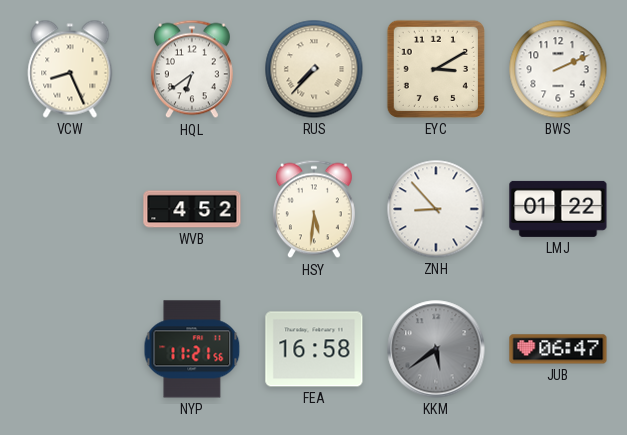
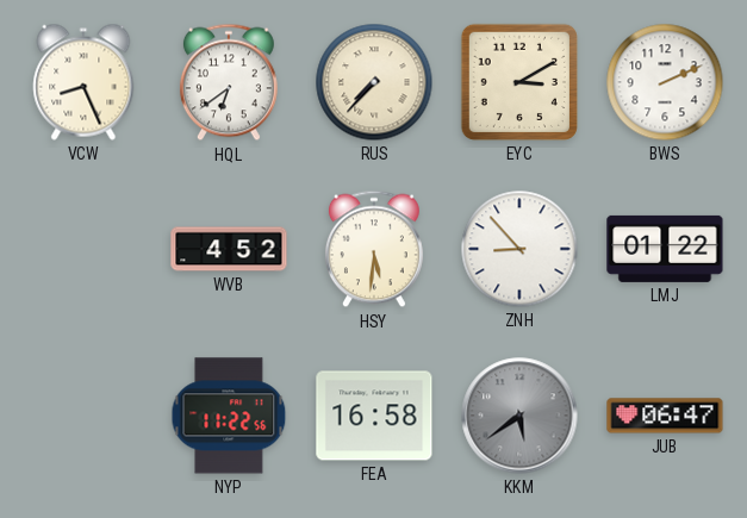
NYP: 11:21 -> 11:22
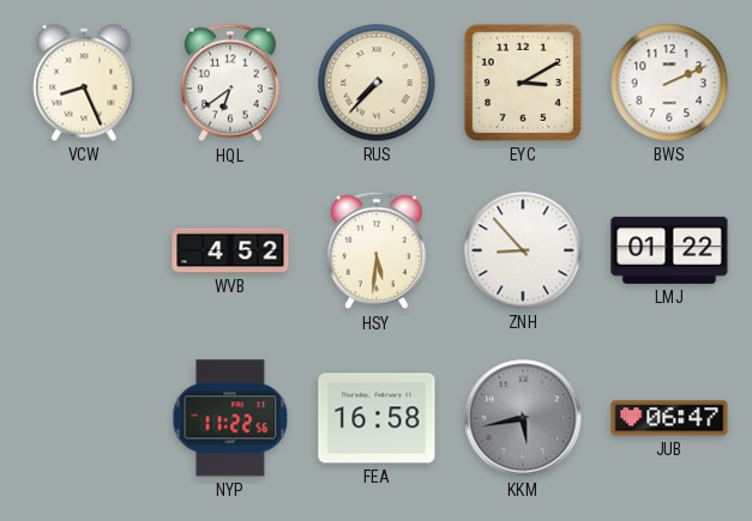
KKM: 5:39 -> 5:43
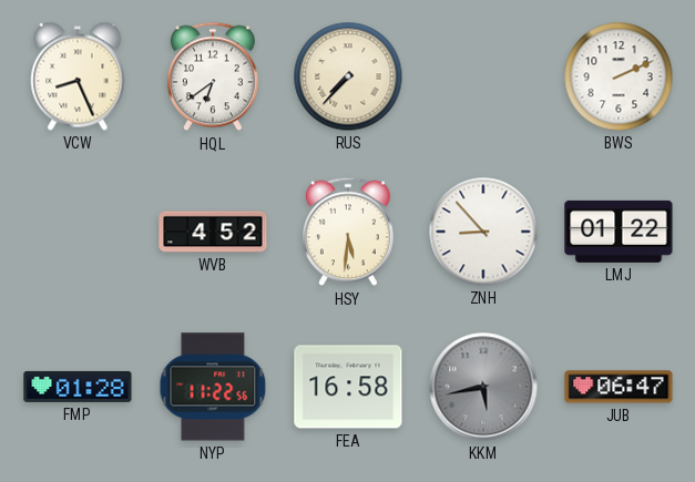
EYC: 3:10 -> none
FMP: none -> 01:28
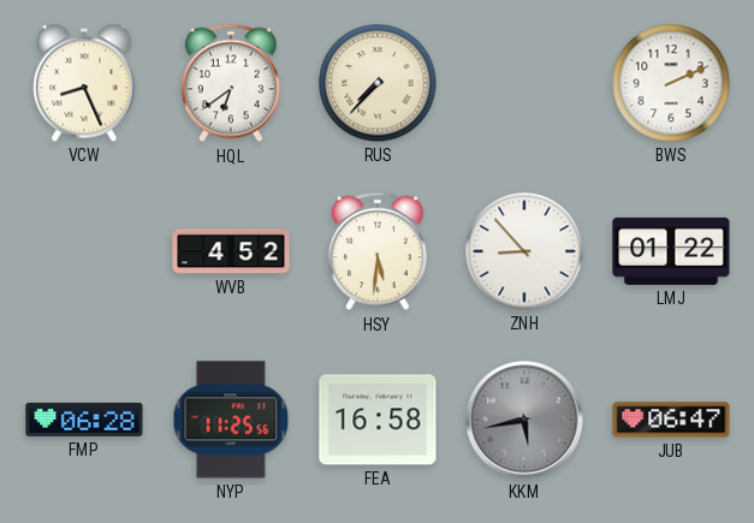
FMP: 01:28 -> 06:28
NYP: 11:22 -> 11:25
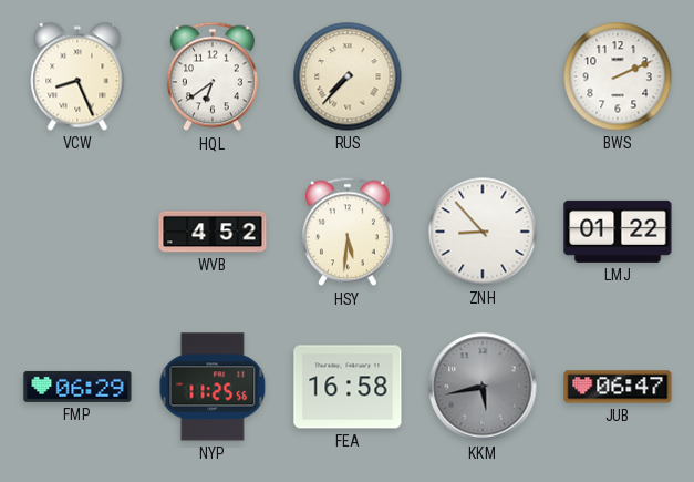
FMP: 06:28 -> 06:29
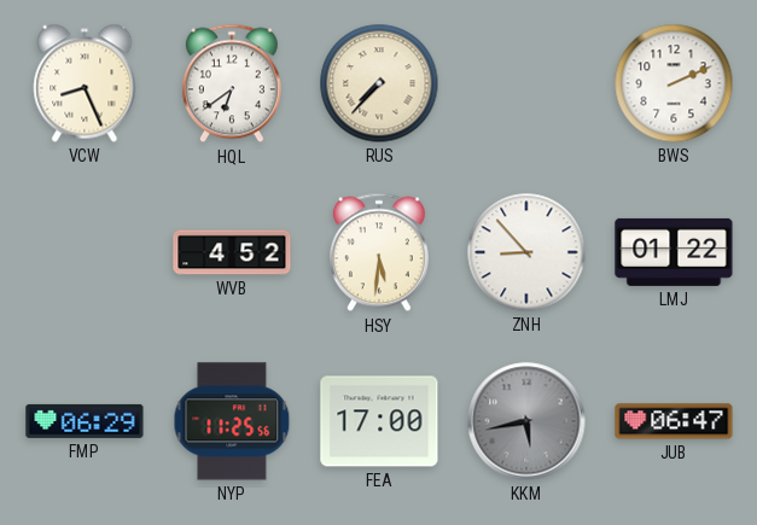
FEA: 16:58 -> 17:00
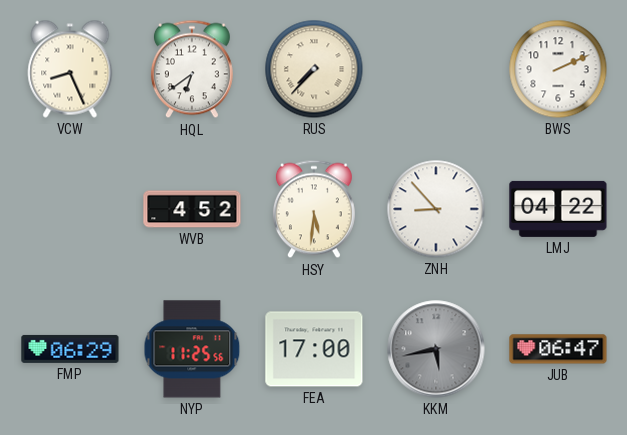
LMJ: 01:22 -> 04:22
